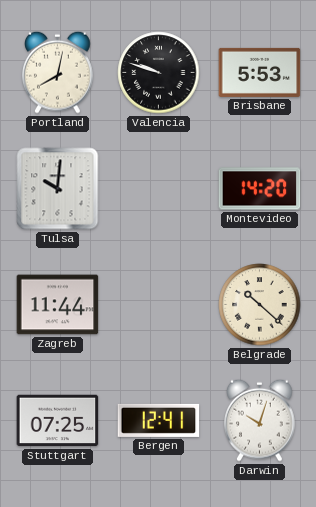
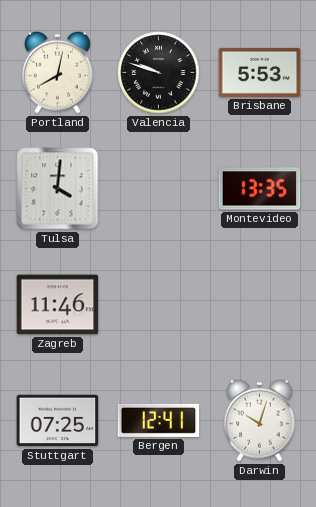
Tulsa: 10:01 -> 4:01
Montevideo: 14:20 -> 13:35
Zagreb: 11:44 -> 11:46
Belgrade: 10:22 -> none
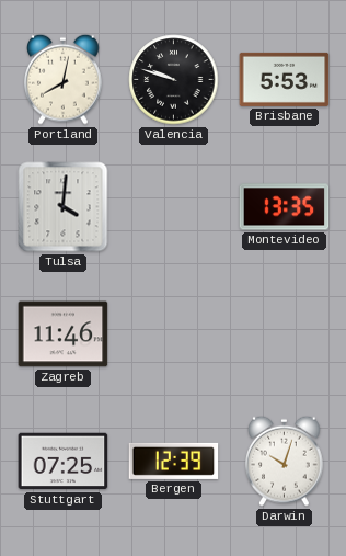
Bergen: 12:41 -> 12:39
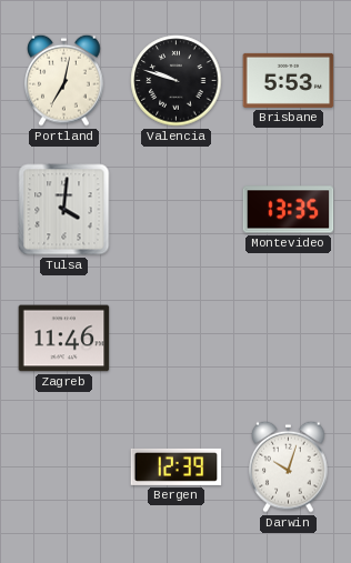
Portland: 8:02 -> 7:02
Stuttgart: 07:25 -> none
